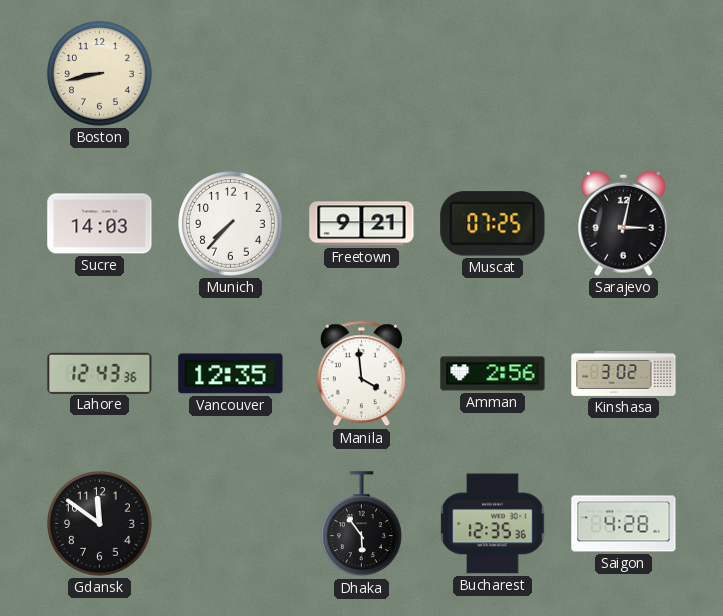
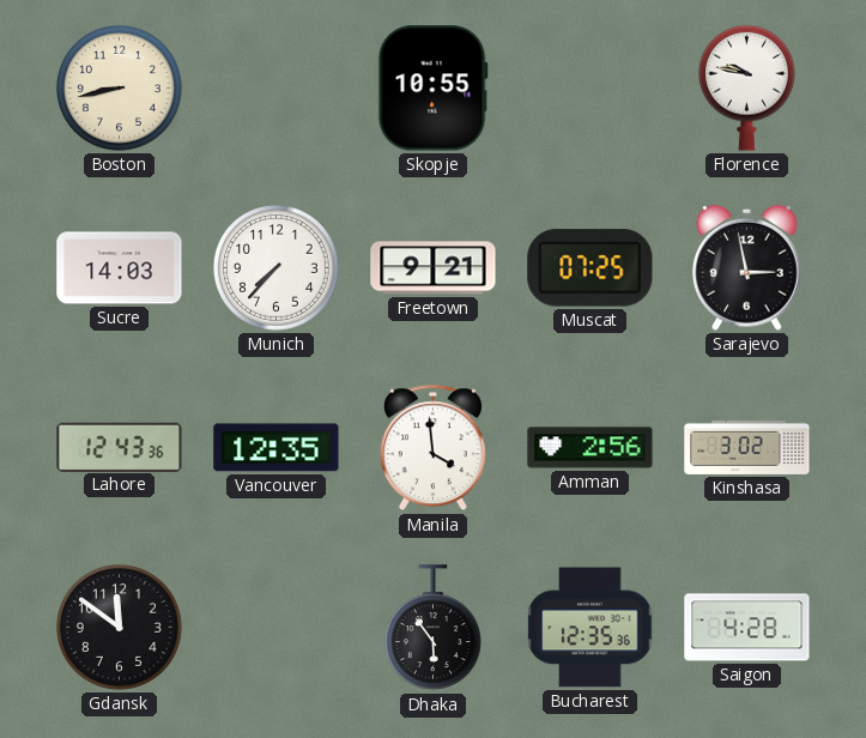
Skopje: none -> 10:55
Florence: none -> 9:47
Sarajevo: 3:02 -> 2:58
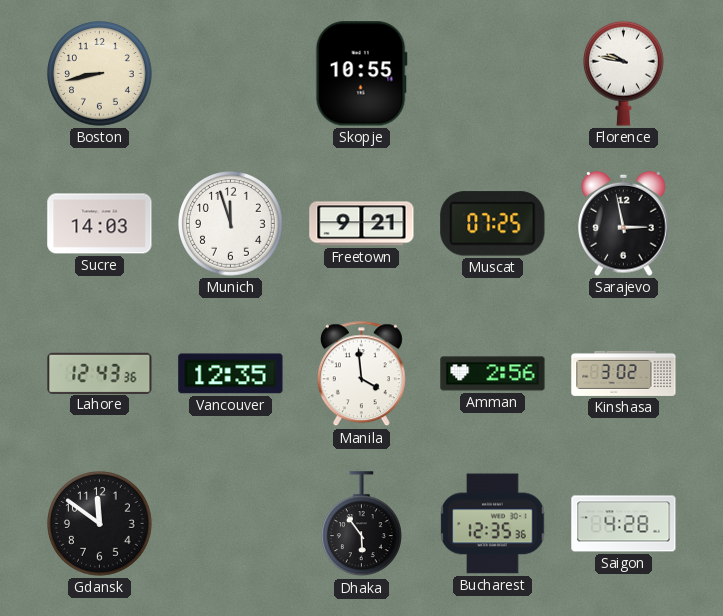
Munich: 7:37 -> 11:57
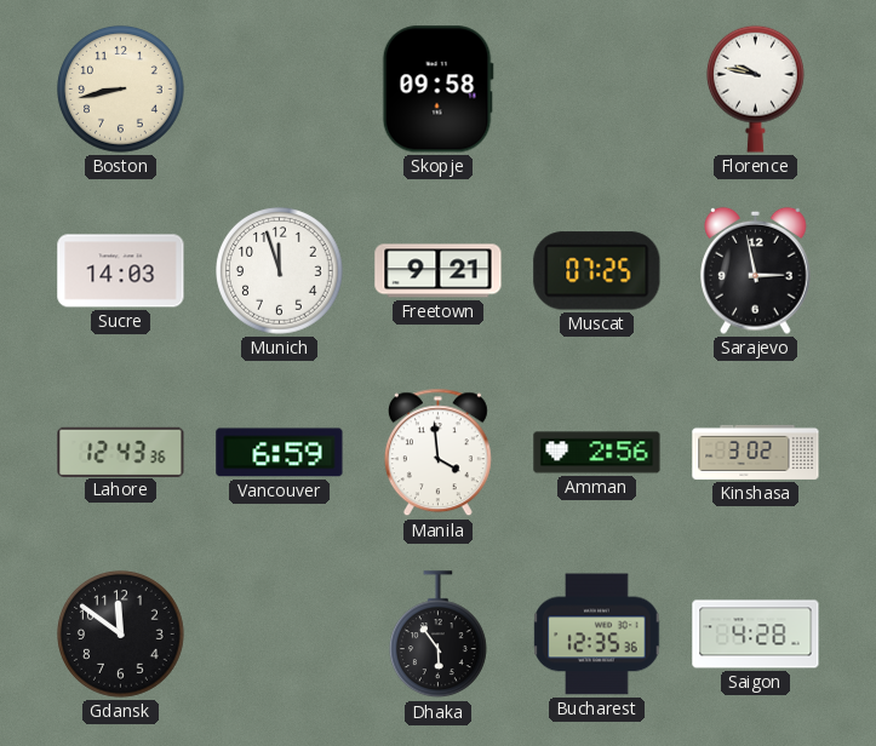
Skopje: 10:55 -> 09:58
Vancouver: 12:35 -> 6:59
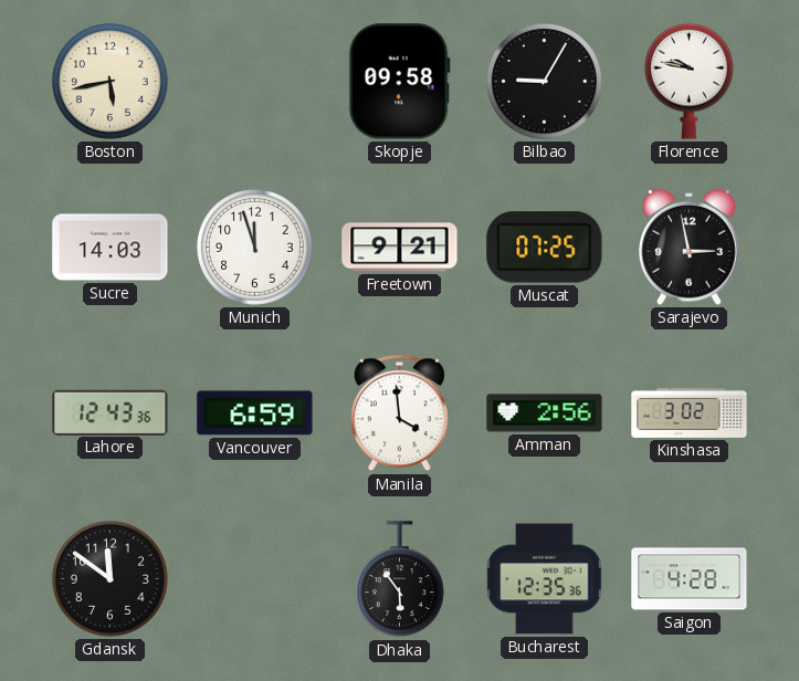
Boston: 8:43 -> 5:43
Bilbao: none -> 9:05
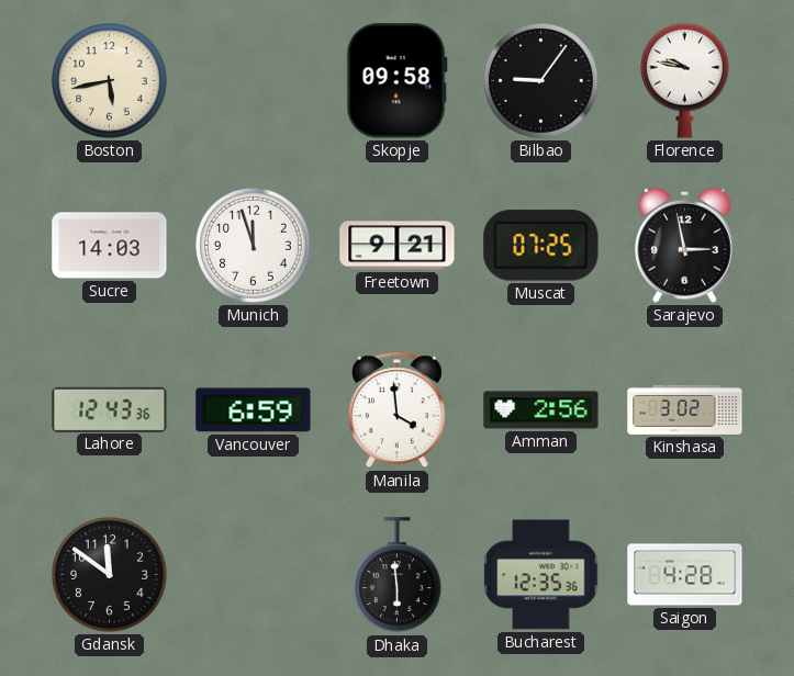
Bilbao: 9:05 -> 9:06
Dhaka: 5:54 -> 5:59
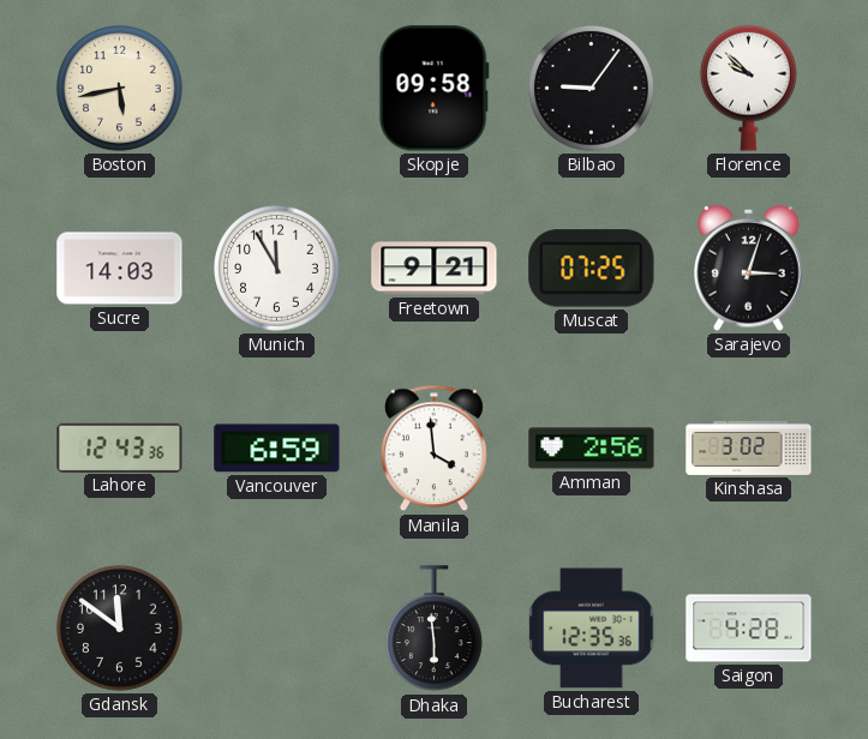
Florence: 9:47 -> 9:52
Munich: 11:57 -> 11:55
Sarajevo: 2:58 -> 3:03
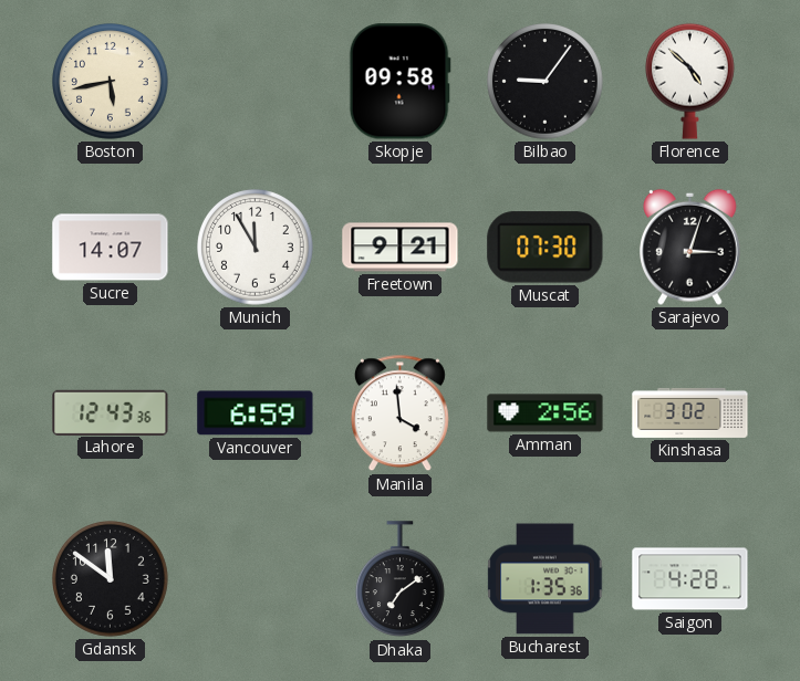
Florence: 9:52 -> 4:52
Sucre: 14:03 -> 14:07
Muscat: 07:25 -> 07:30
Dhaka: 5:59 -> 7:09
Bucharest: 12:35 -> 1:35
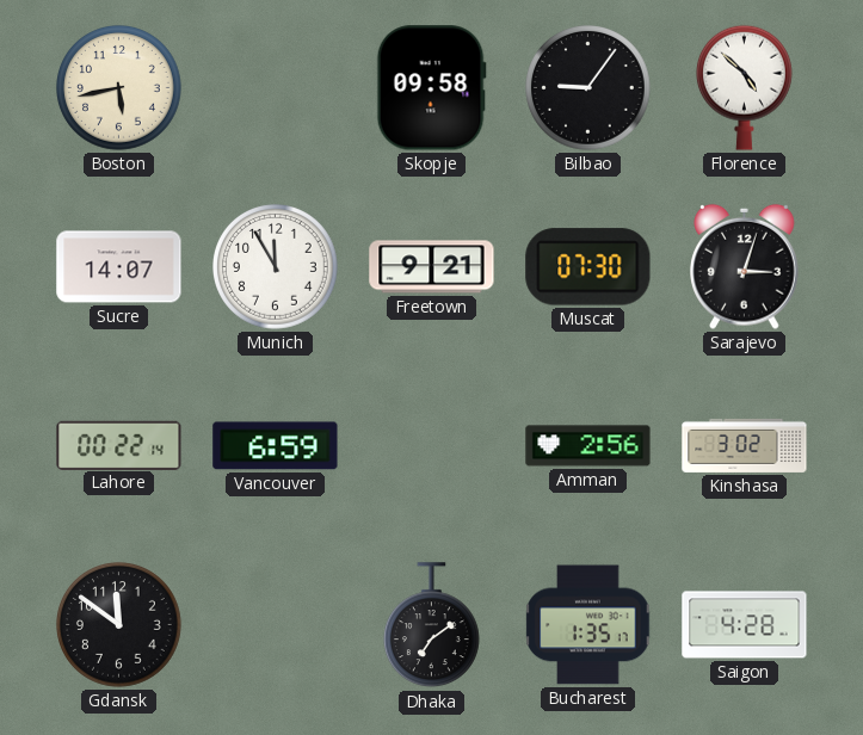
Lahore: 12:43 -> 00:22
Manila: 3:59 -> none
Bucharest: 1:35:36 -> 1:35:17
